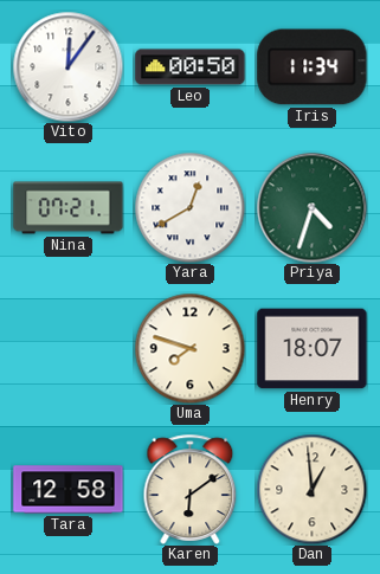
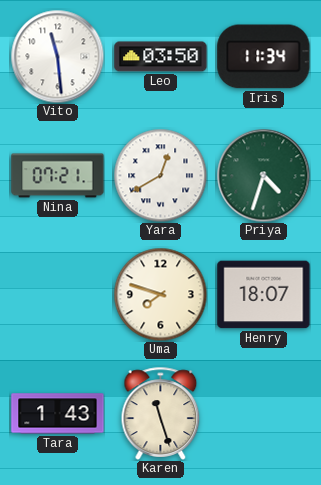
Vito: 12:06 -> 11:29
Leo: 00:50 -> 03:50
Tara: 12:58 -> 1:43
Karen: 6:09 -> 11:27
Dan: 12:59 -> none
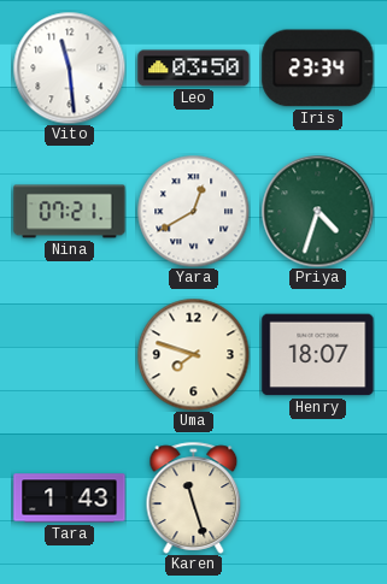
Iris: 11:34 -> 23:34
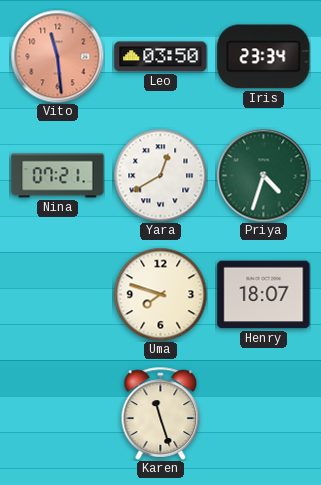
Vito dial: white -> salmon
Tara: 1:43 -> none
